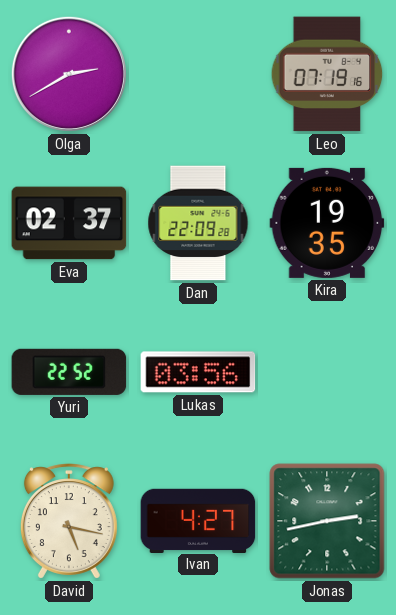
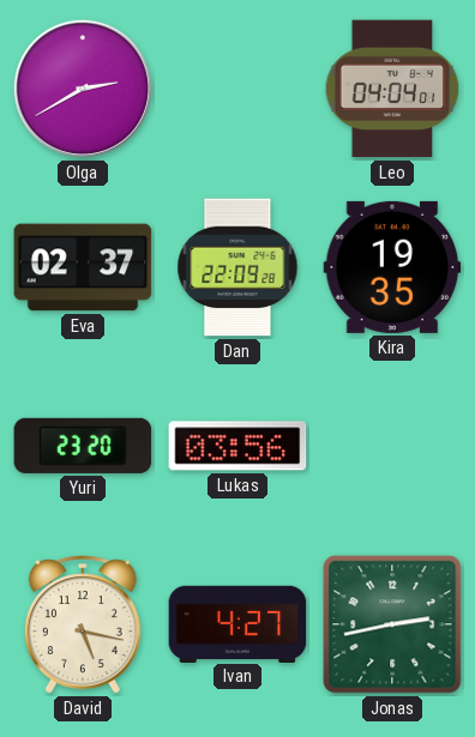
Leo: 07:19 -> 04:04
Yuri: 22:52 -> 23:20
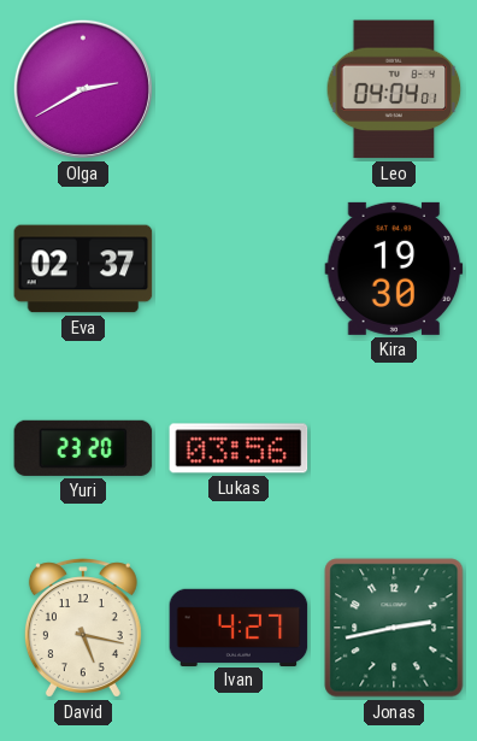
Dan: 22:09 -> none
Kira: 19:35 -> 19:30
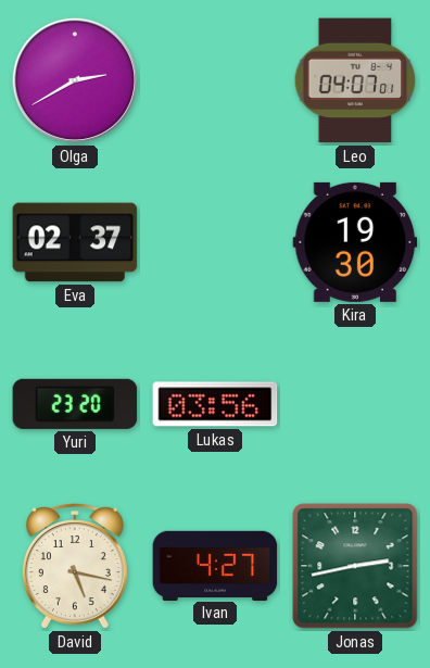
Leo: 04:04 -> 04:07
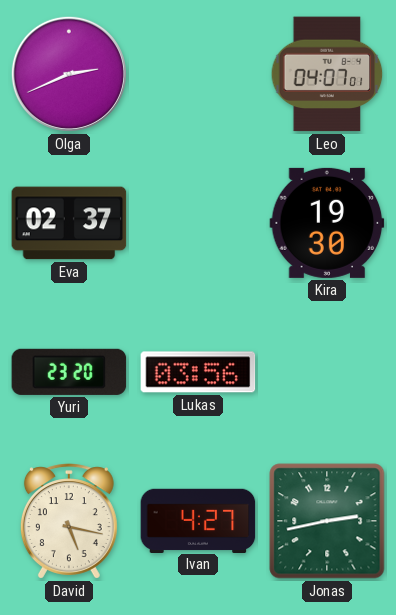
Olga: 2:40 -> 2:41
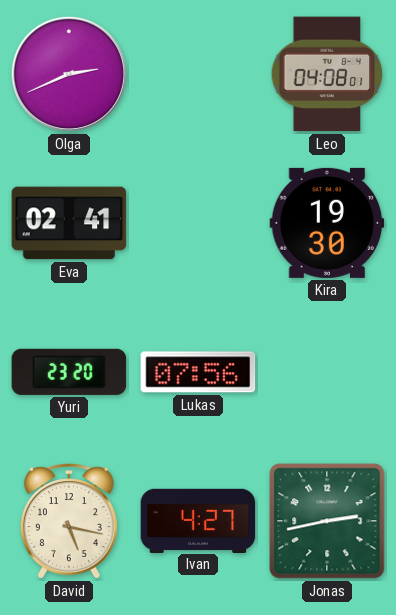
Leo: 04:07 -> 04:08
Eva: 02:37 -> 02:41
Lukas: 03:56 -> 07:56
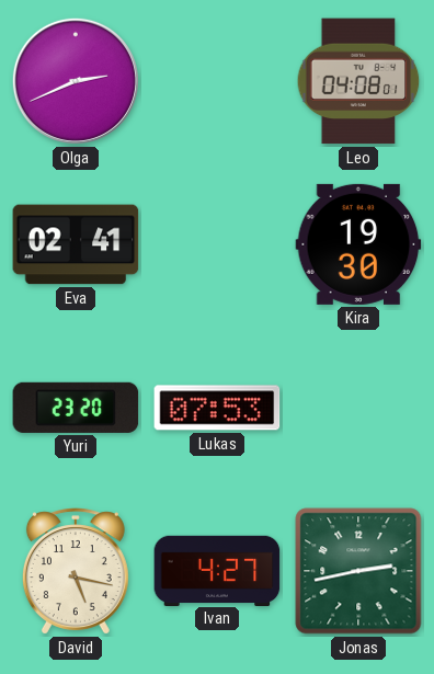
Lukas: 07:56 -> 07:53
